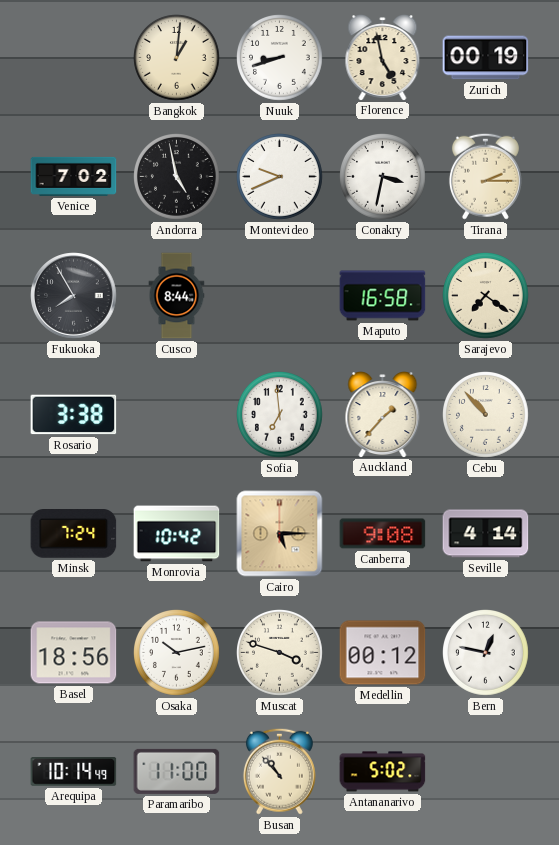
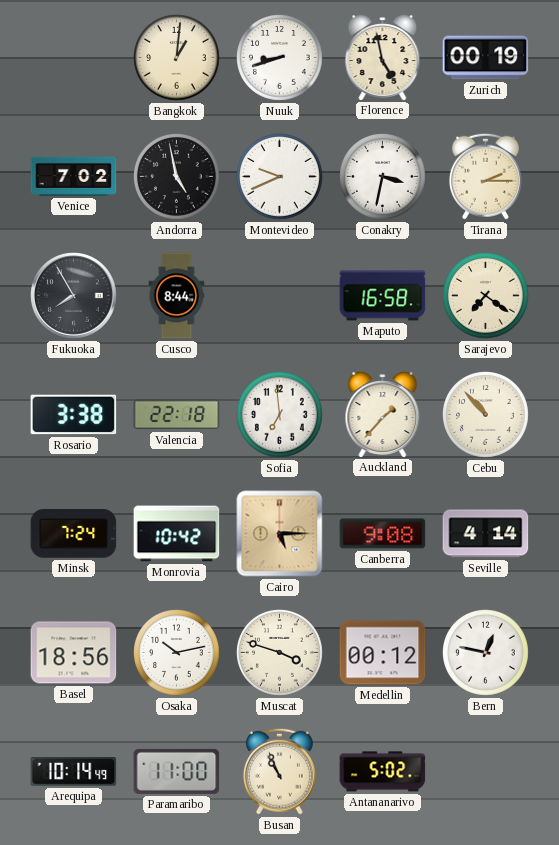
Valencia: none -> 22:18
Busan: 10:53 -> 10:56
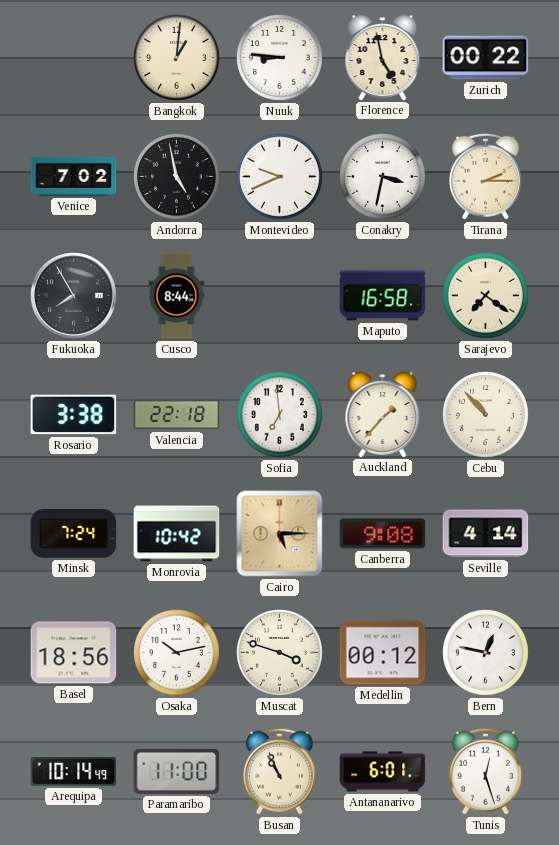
Nuuk: 8:42 -> 8:46
Zurich: 00:19 -> 00:22
Antananarivo: 5:02 -> 6:01
Tunis: none -> 12:27
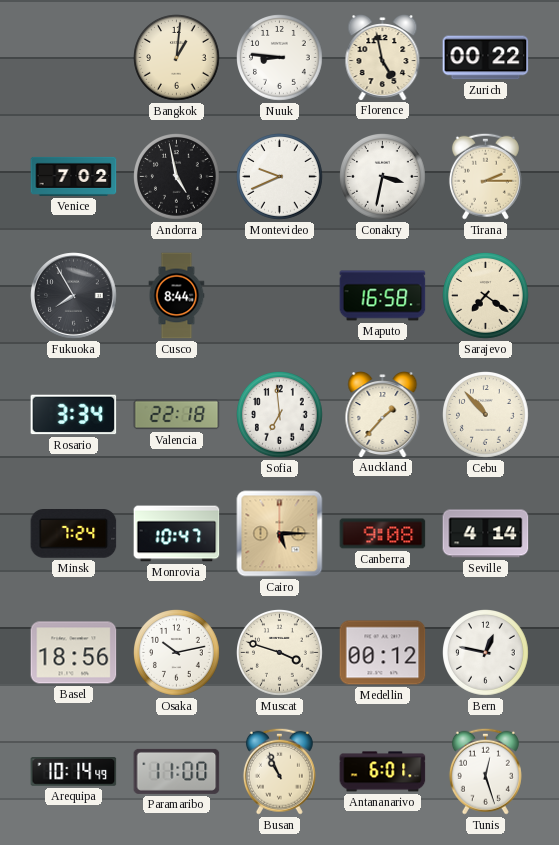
Rosario: 3:38 -> 3:34
Monrovia: 10:42 -> 10:47
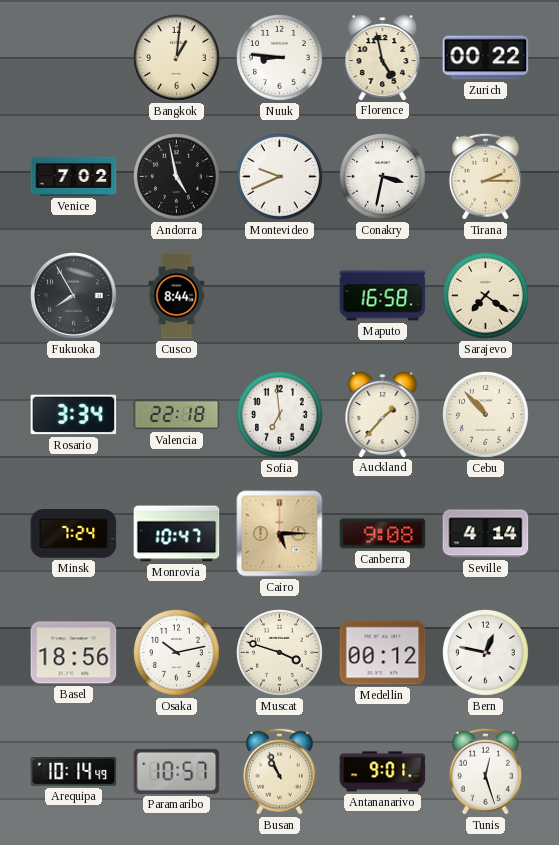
Paramaribo: 11:00 -> 10:57
Antananarivo: 6:01 -> 9:01
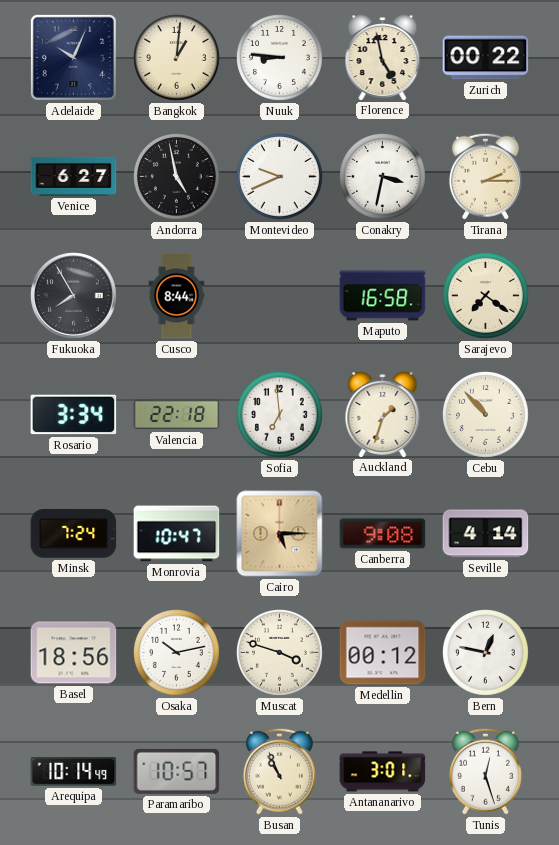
Adelaide: none -> 10:04
Venice: 7:02 -> 6:27
Auckland: 1:37 -> 1:33
Antananarivo: 9:01 -> 3:01
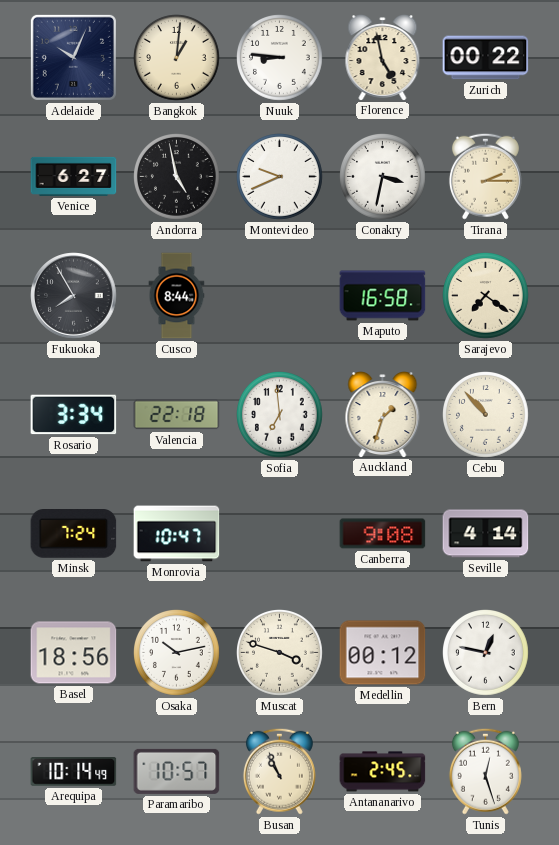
Cairo: 5:15 -> none
Antananarivo: 3:01 -> 2:45
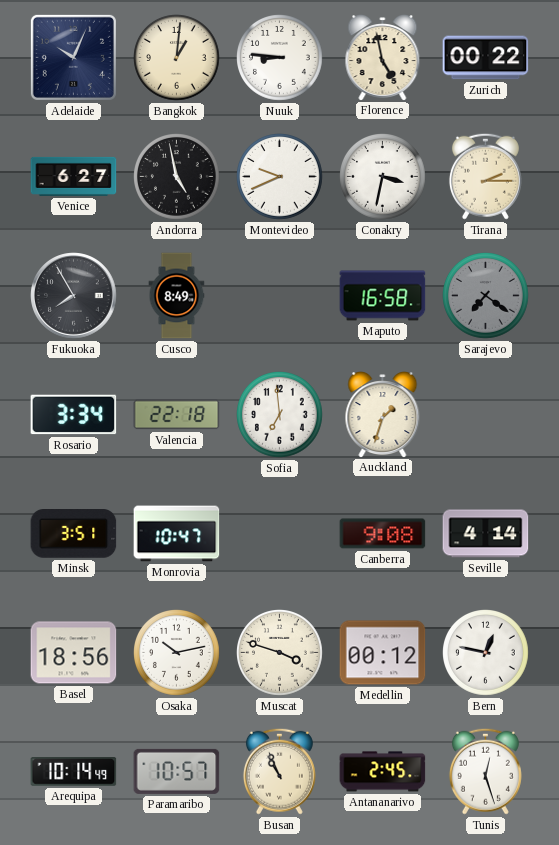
Cusco: 8:44 -> 8:49
Sarajevo dial: cream -> grey
Cebu: 10:53 -> none
Minsk: 7:24 -> 3:51
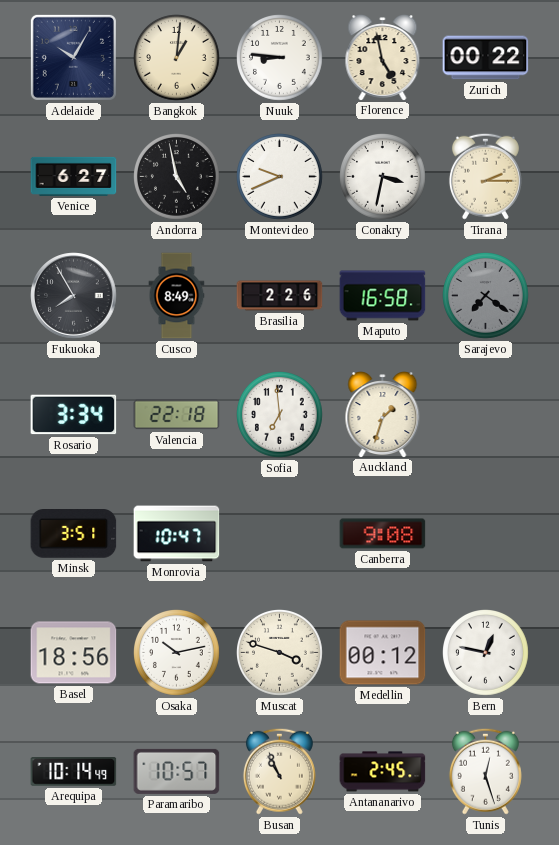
Adelaide: 10:04 -> 10:05
Brasilia: none -> 2:26
Seville: 4:14 -> none
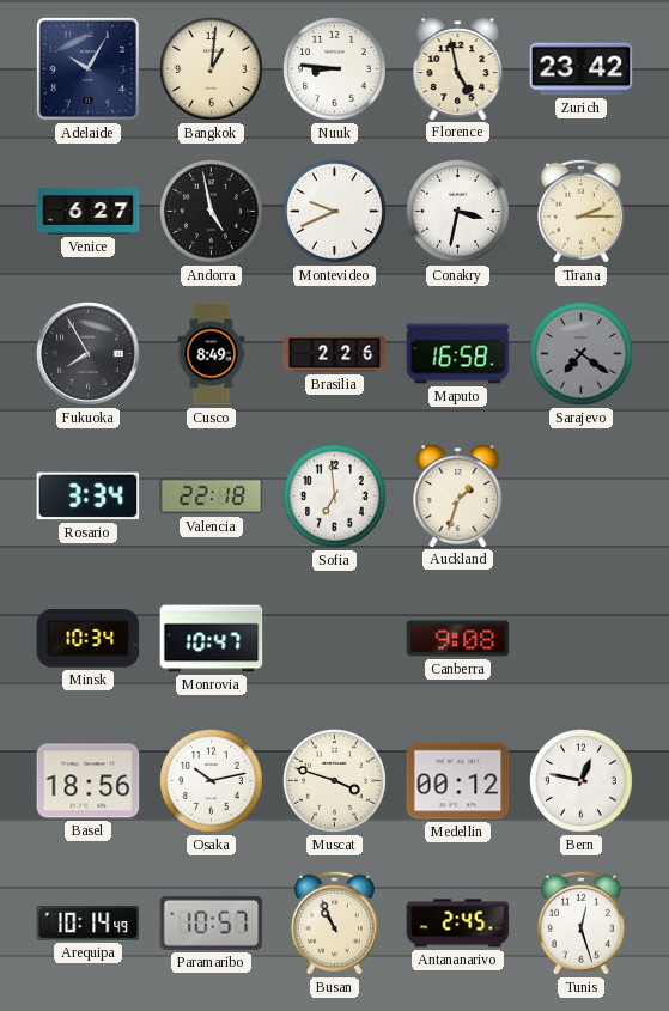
Zurich: 00:22 -> 23:42
Minsk: 3:51 -> 10:34
